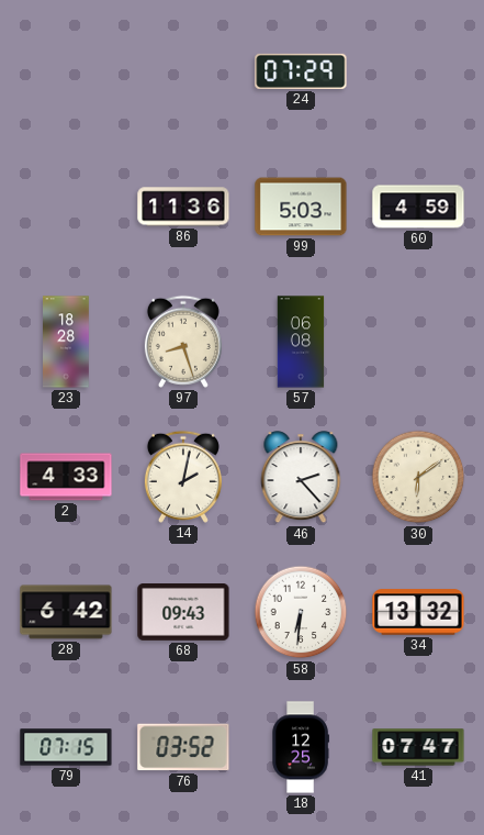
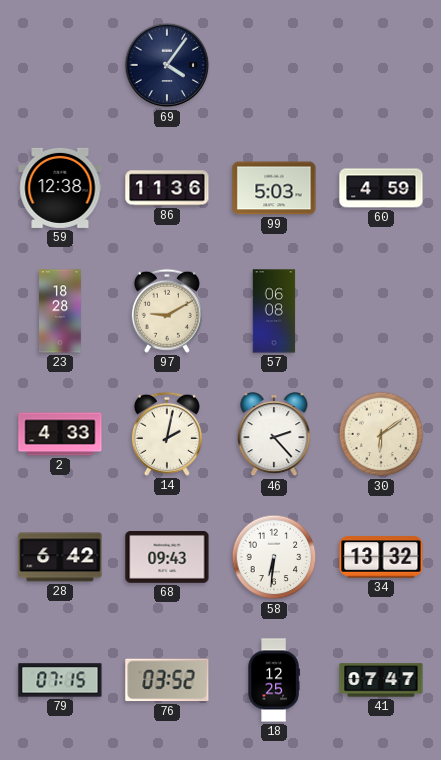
69: none -> 4:06
24: 07:29 -> none
59: none -> 12:38
97: 8:27 -> 9:10
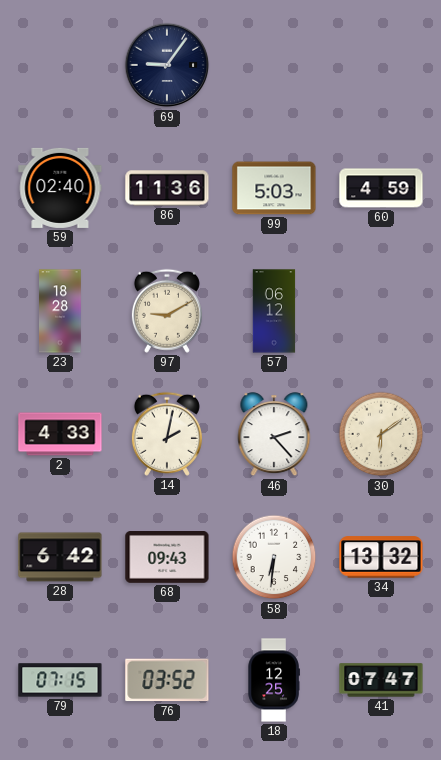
69: 4:06 -> 9:06
59: 12:38 -> 02:40
57: 06:08 -> 06:12
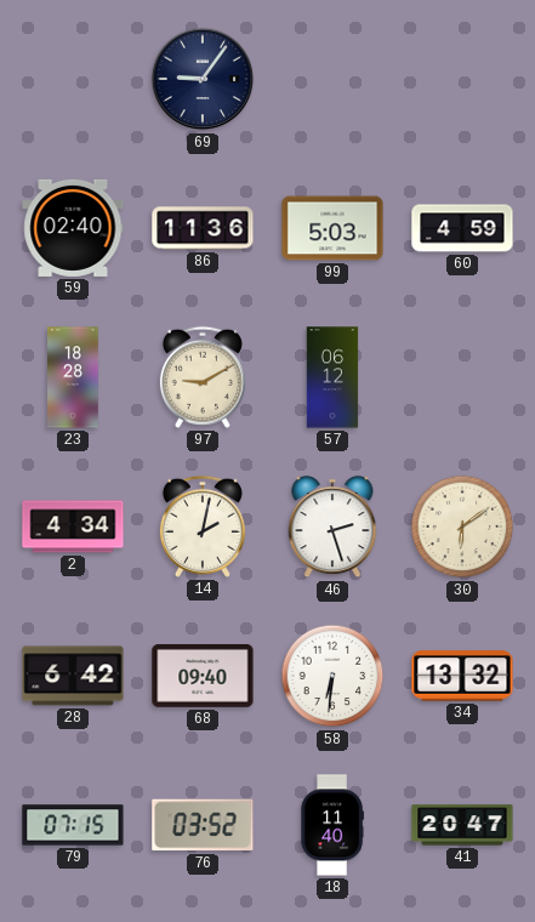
2: 4:33 -> 4:34
46: 2:23 -> 2:27
68: 09:43 -> 09:40
18: 12:25 -> 11:40
41: 07:47 -> 20:47
